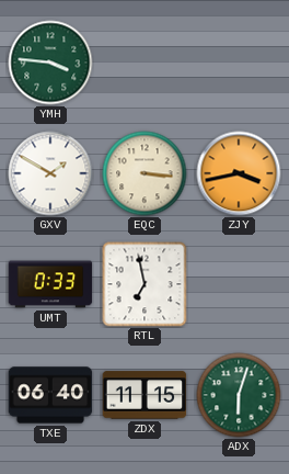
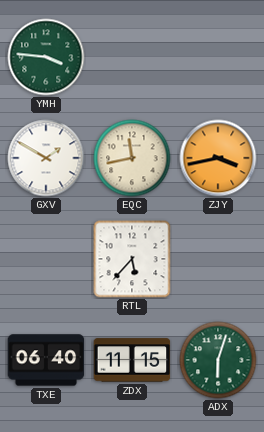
EQC: 3:16 -> 11:43
UMT: 0:33 -> none
RTL: 6:58 -> 5:37
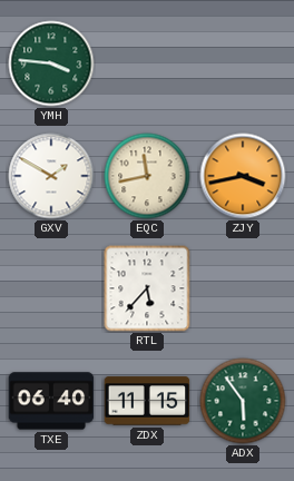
ADX: 6:03 -> 5:54
